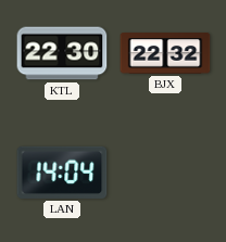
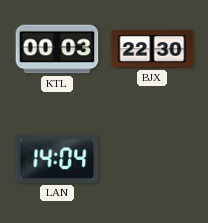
KTL: 22:30 -> 00:03
BJX: 22:32 -> 22:30
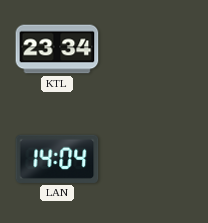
KTL: 00:03 -> 23:34
BJX: 22:30 -> none
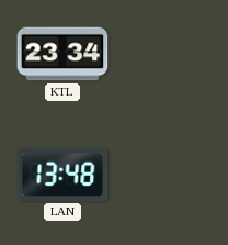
LAN: 14:04 -> 13:48
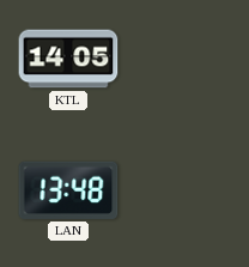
KTL: 23:34 -> 14:05
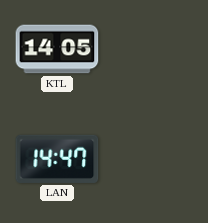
LAN: 13:48 -> 14:47
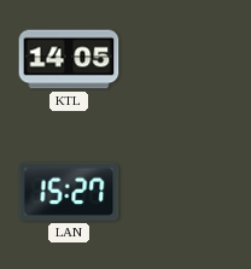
LAN: 14:47 -> 15:27
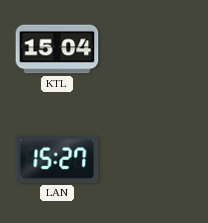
KTL: 14:05 -> 15:04
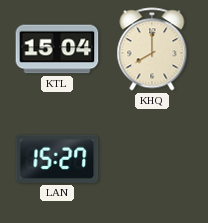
KHQ: none -> 8:00
